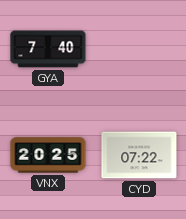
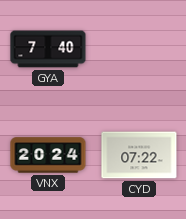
VNX: 20:25 -> 20:24
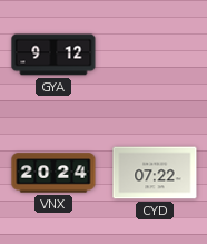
GYA: 7:40 -> 9:12
